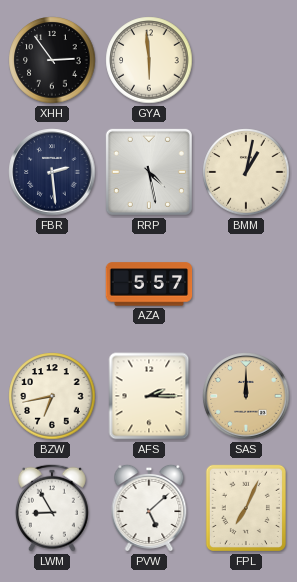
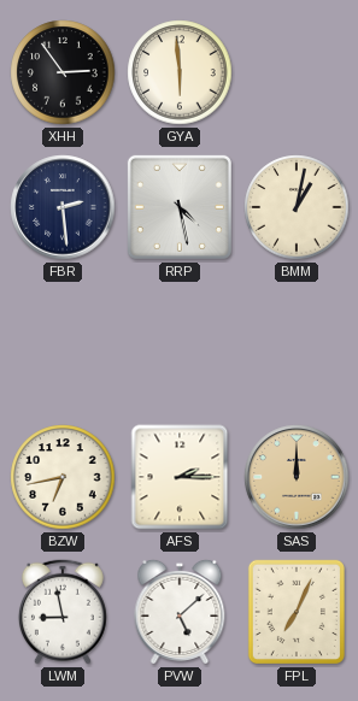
AZA: 5:57 -> none
LWM: 8:55 -> 8:58
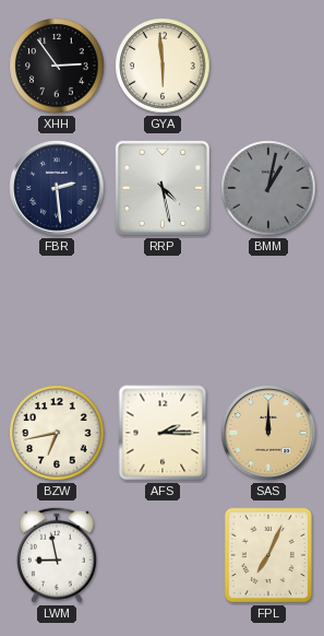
BMM dial: cream -> grey
PVW: 5:08 -> none
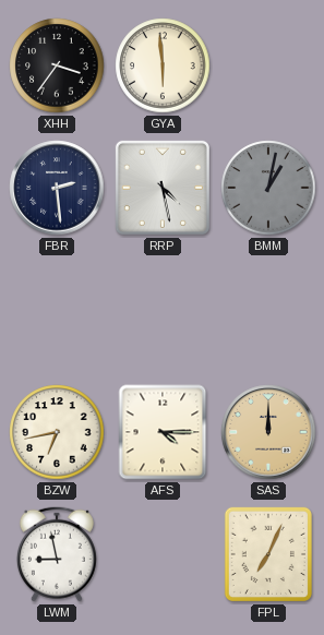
XHH: 2:54 -> 3:36
AFS: 2:15 -> 4:15
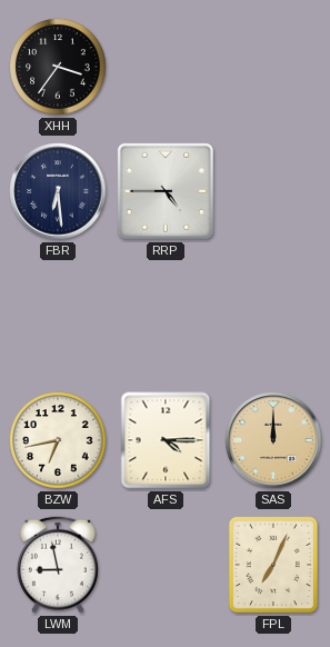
GYA: 5:59 -> none
FBR: 2:29 -> 6:29
RRP: 4:28 -> 4:45
BMM: 1:02 -> none
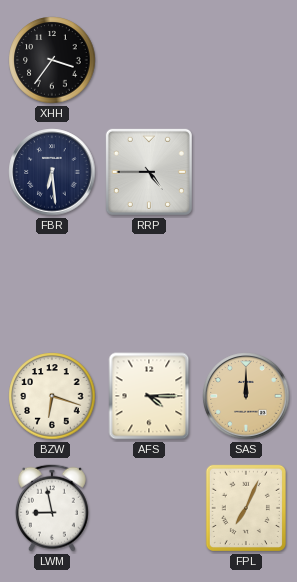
BZW: 6:43 -> 6:18
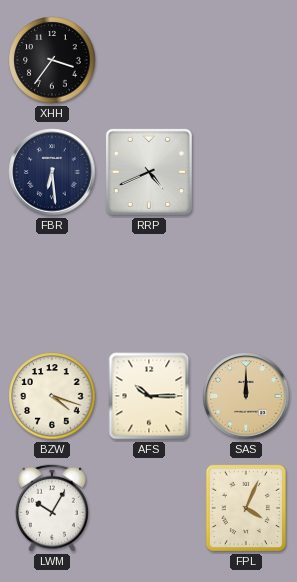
RRP: 4:45 -> 4:41
BZW: 6:18 -> 4:18
AFS: 4:15 -> 10:15
LWM: 8:58 -> 10:05
FPL: 7:04 -> 4:04
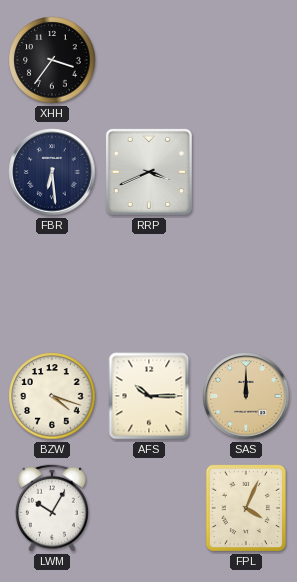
RRP: 4:41 -> 3:41
